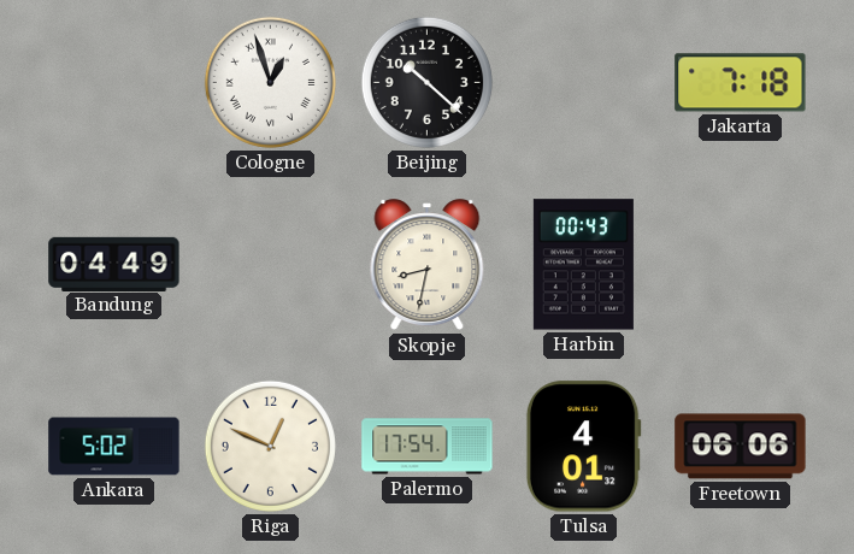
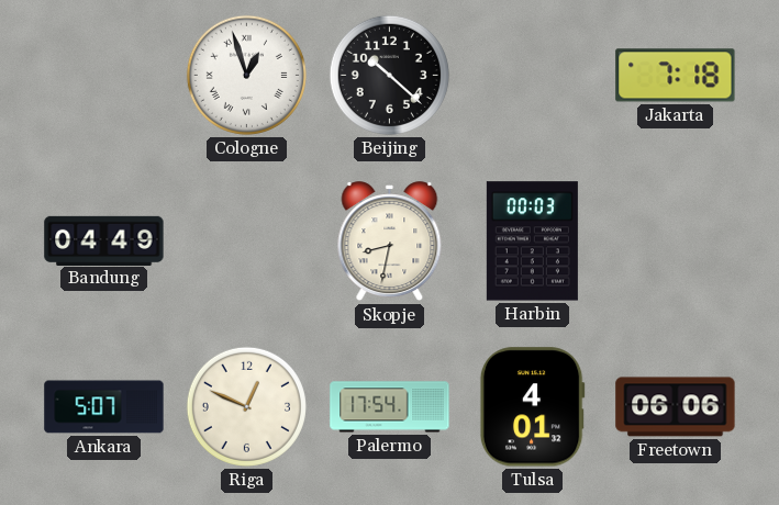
Harbin: 00:43 -> 00:03
Ankara: 5:02 -> 5:07
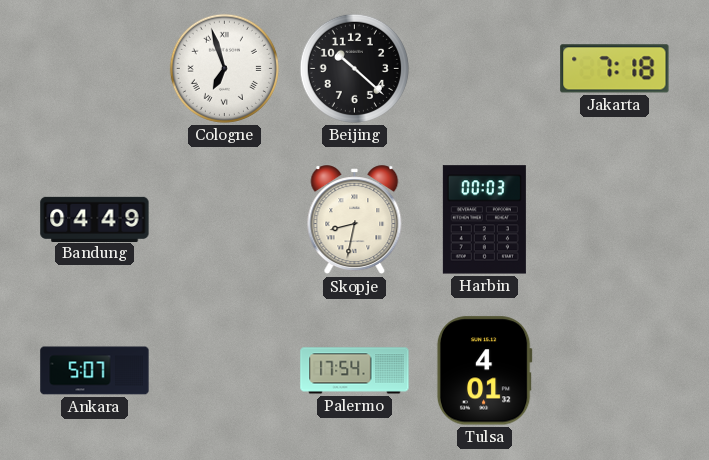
Cologne: 12:57 -> 6:57
Riga: 12:49 -> none
Freetown: 06:06 -> none
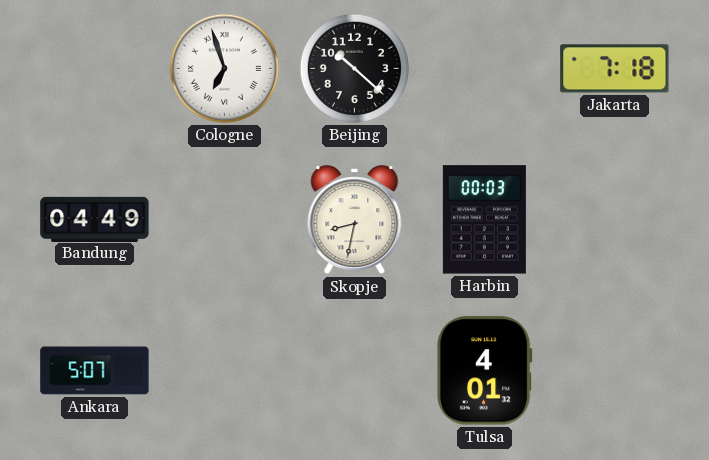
Palermo: 17:54 -> none
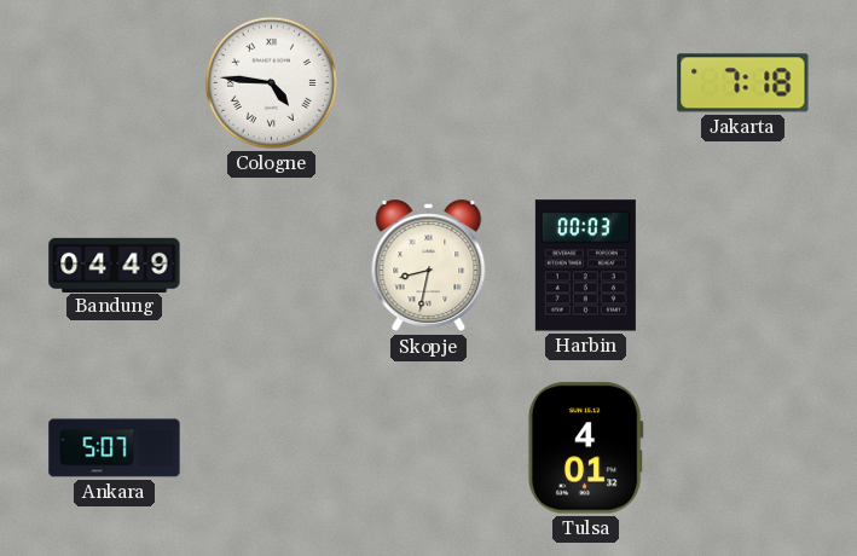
Cologne: 6:57 -> 4:46
Beijing: 10:22 -> none
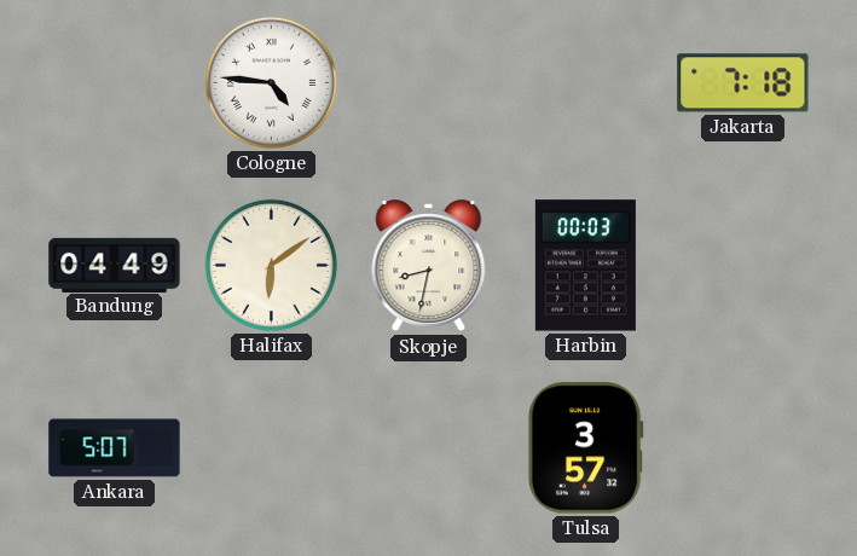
Halifax: none -> 6:09
Tulsa: 4:01 -> 3:57
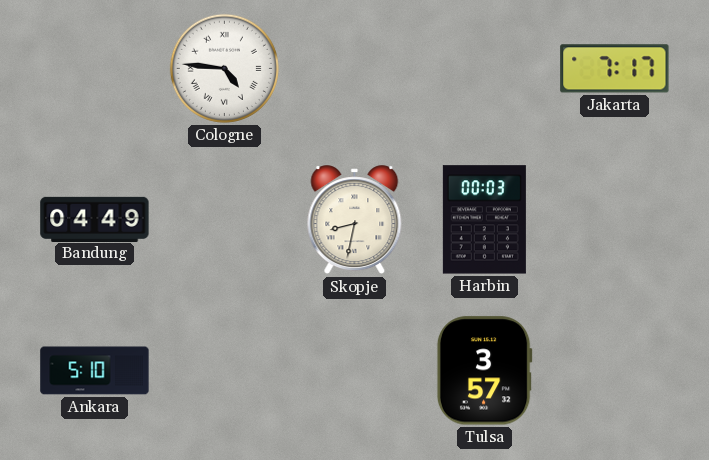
Jakarta: 7:18 -> 7:17
Halifax: 6:09 -> none
Ankara: 5:07 -> 5:10
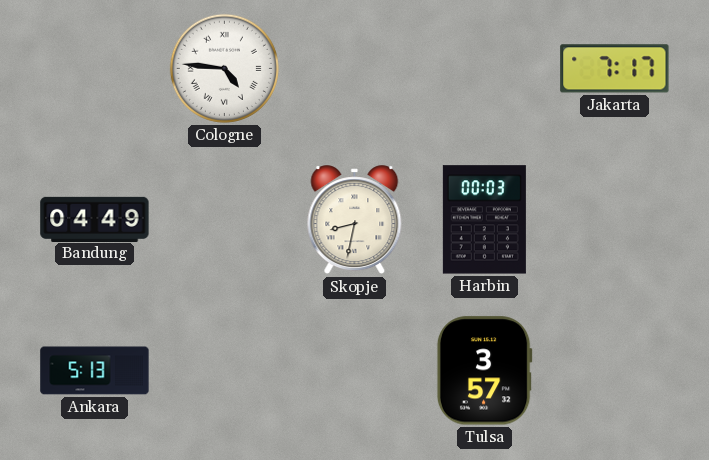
Ankara: 5:10 -> 5:13
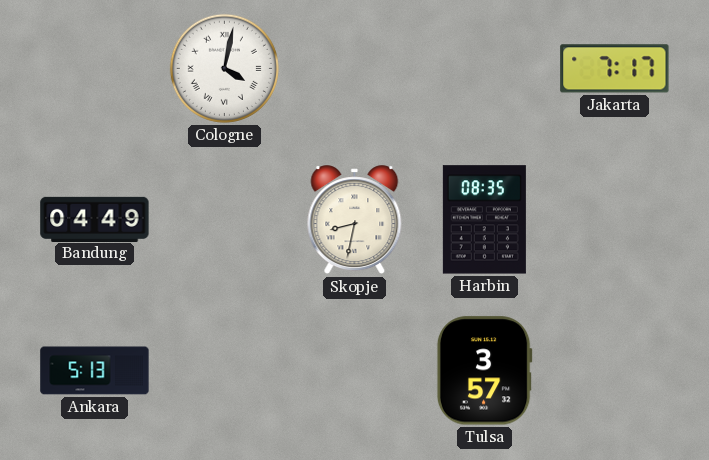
Cologne: 4:46 -> 4:02
Harbin: 00:03 -> 08:35
